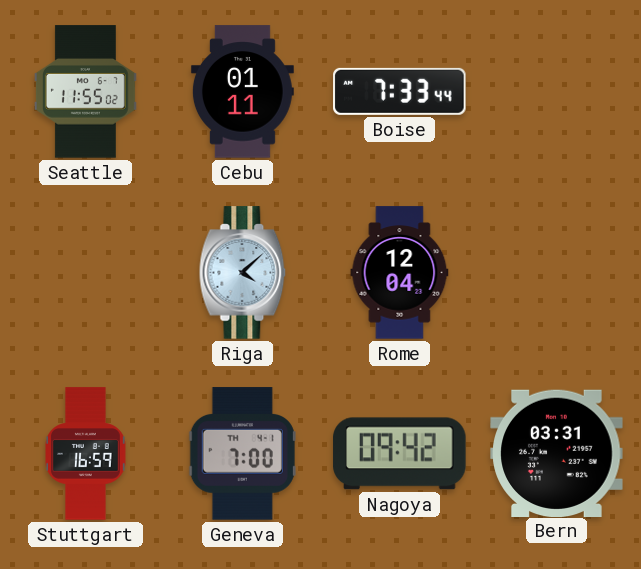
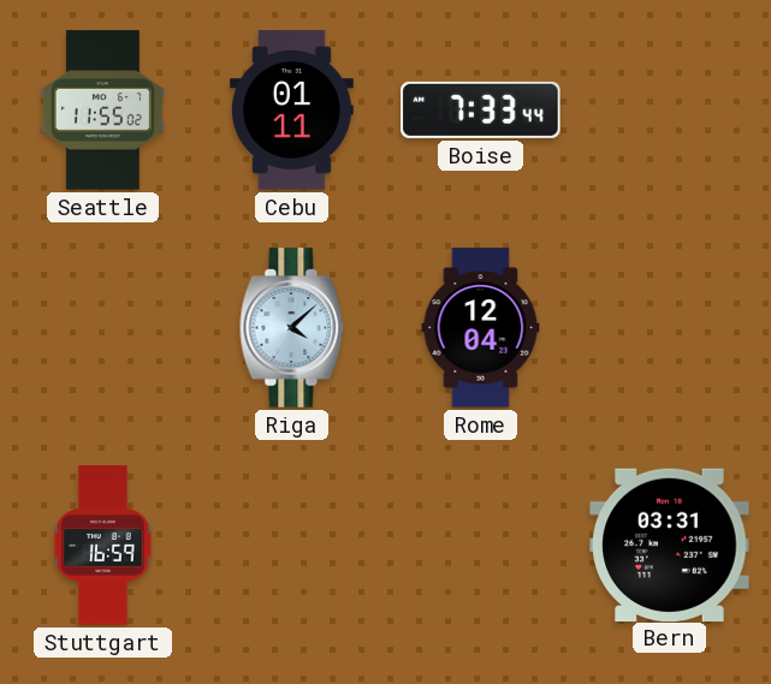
Geneva: 7:00 -> none
Nagoya: 09:42 -> none
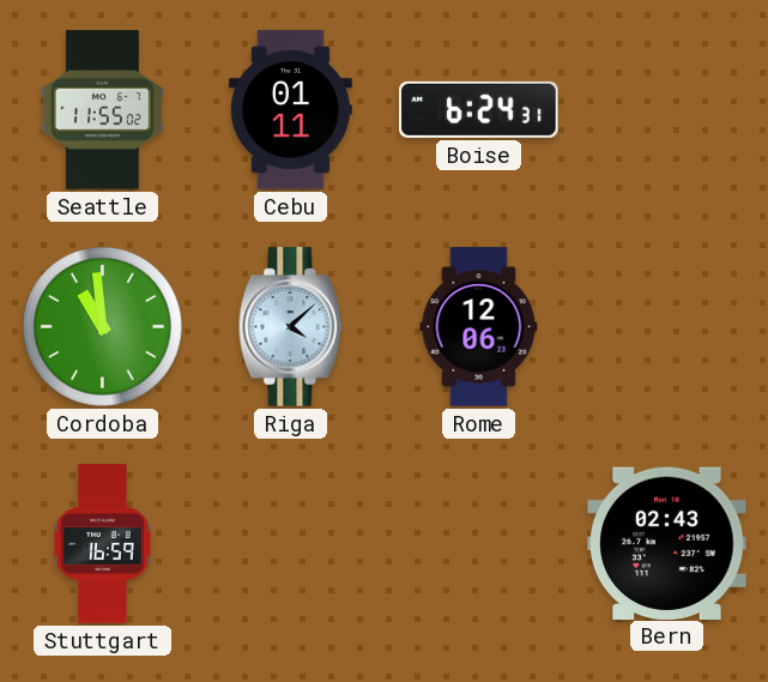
Boise: 7:33 -> 6:24
Cordoba: none -> 10:59
Rome: 12:04 -> 12:06
Bern: 03:31 -> 02:43
